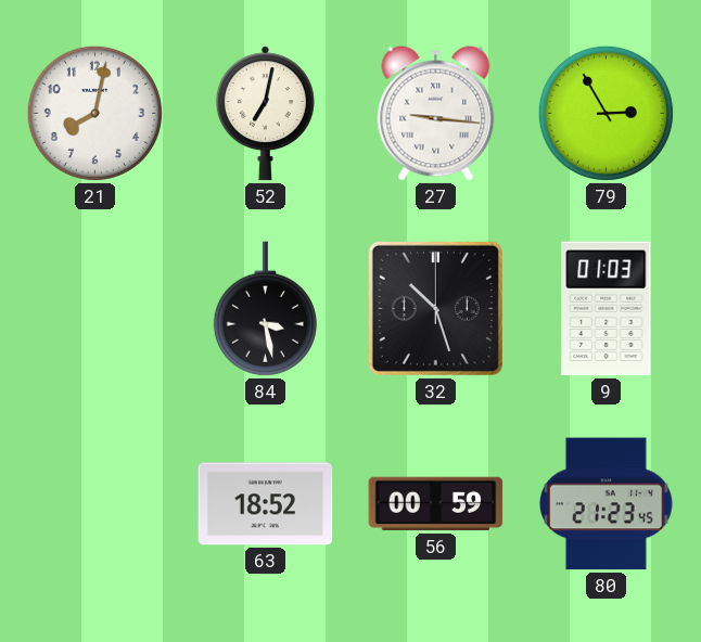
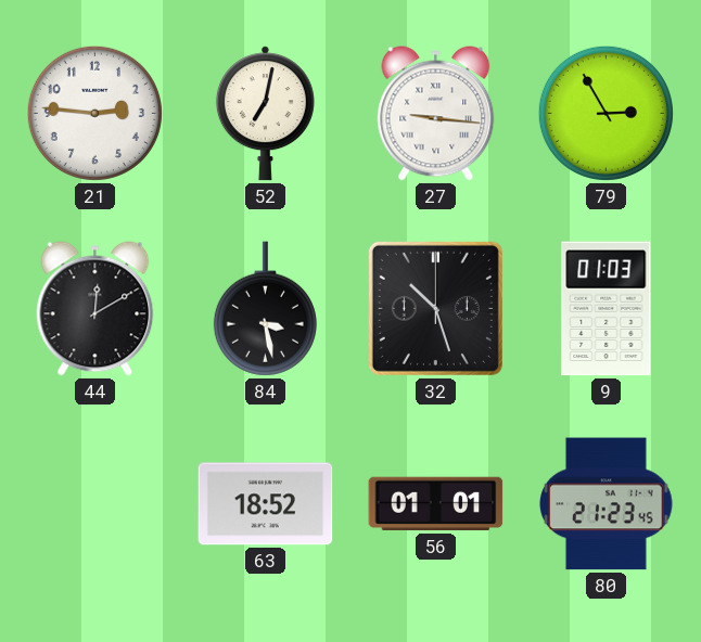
21: 8:02 -> 2:46
44: none -> 12:10
56: 00:59 -> 01:01
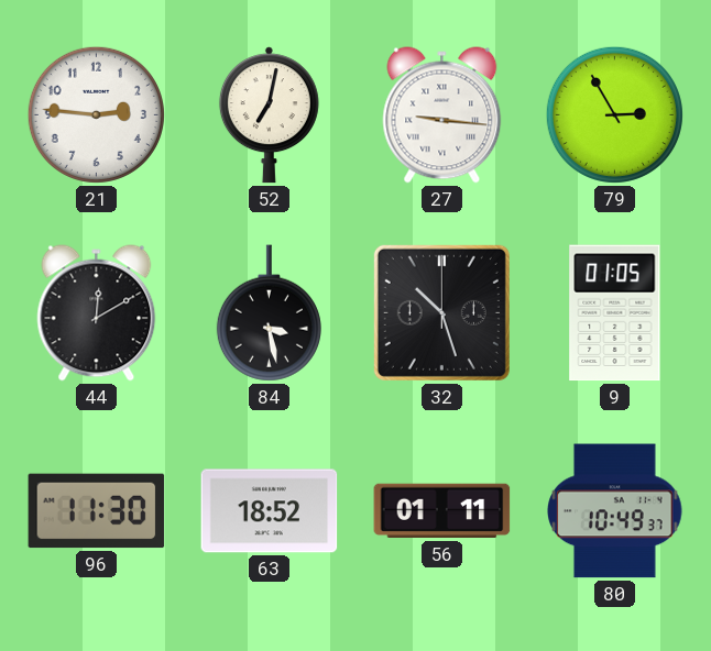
9: 01:03 -> 01:05
96: none -> 11:30
56: 01:01 -> 01:11
80: 21:23 -> 10:49
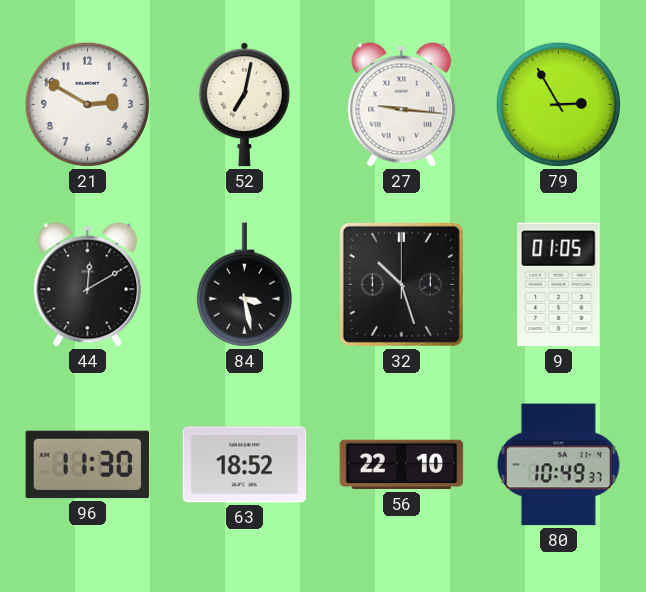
21: 2:46 -> 2:50
56: 01:11 -> 22:10
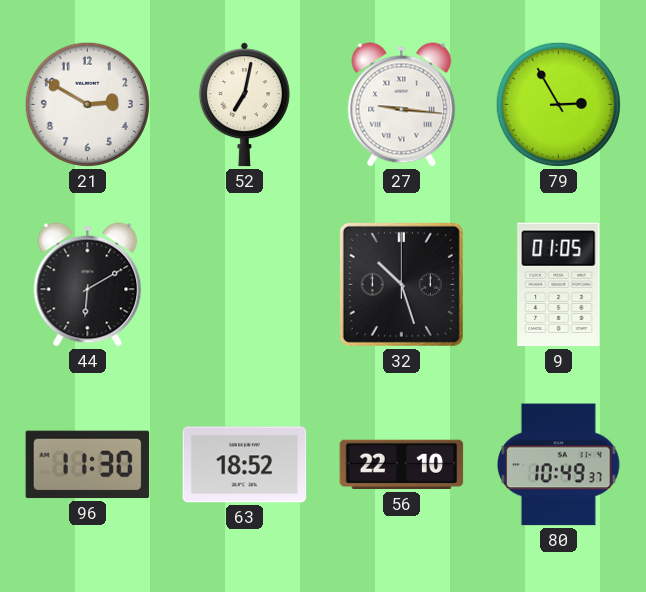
44: 12:10 -> 6:10
84: 3:28 -> none
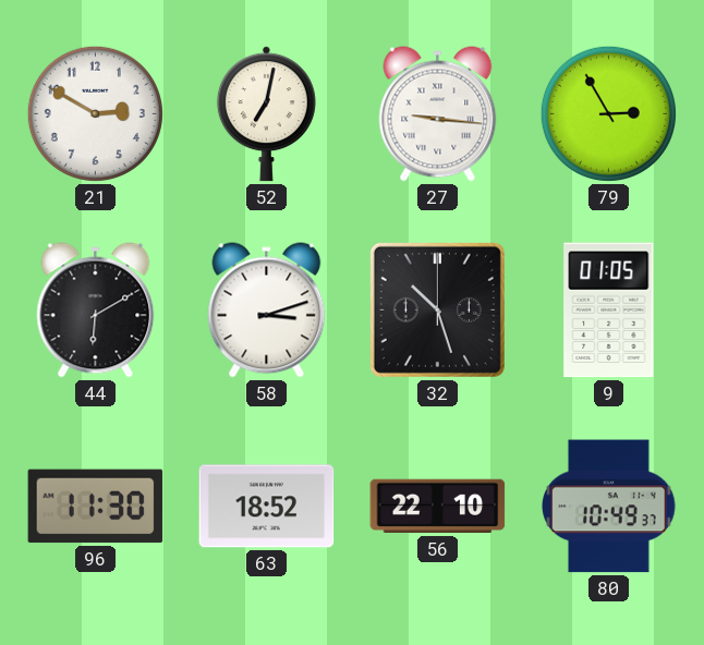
58: none -> 3:12
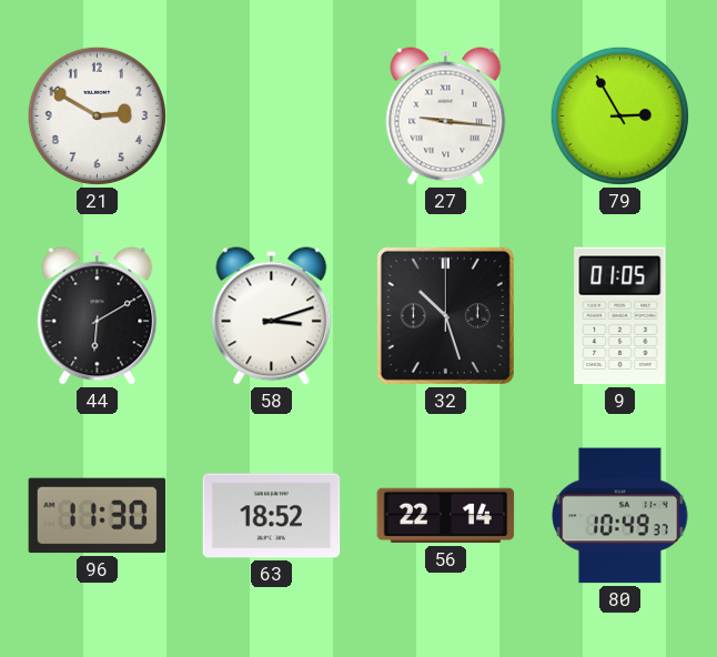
52: 7:02 -> none
56: 22:10 -> 22:14
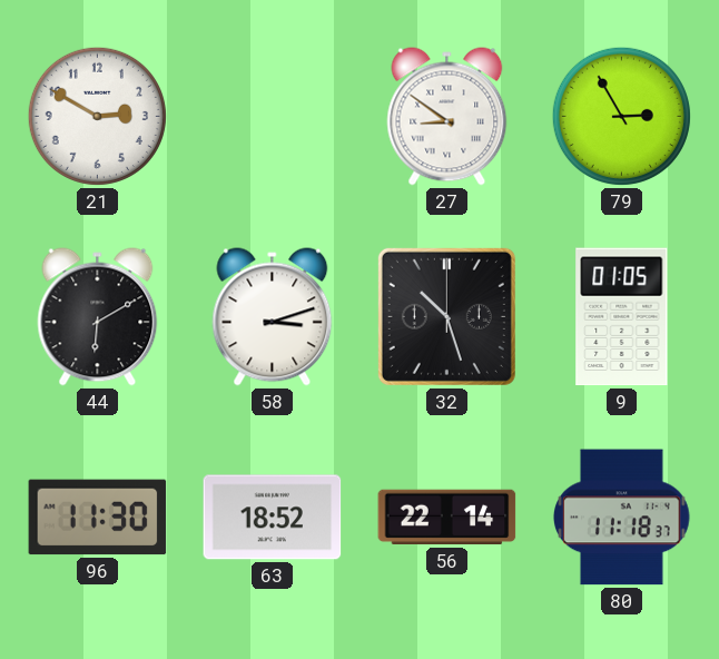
27: 9:16 -> 8:51
80: 10:49 -> 11:18
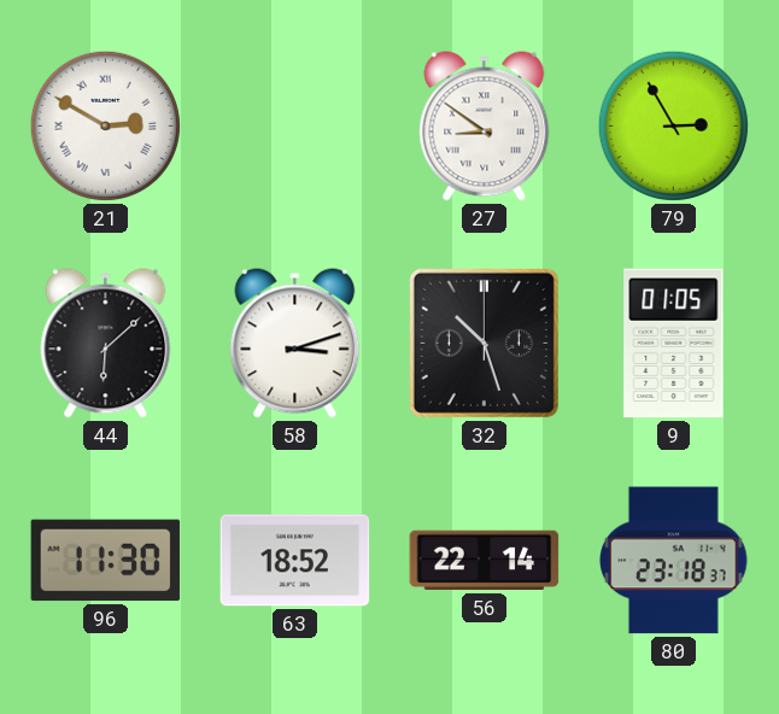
21 numerals: Arabic -> Roman
44: 6:10 -> 6:08
80: 11:18 -> 23:18
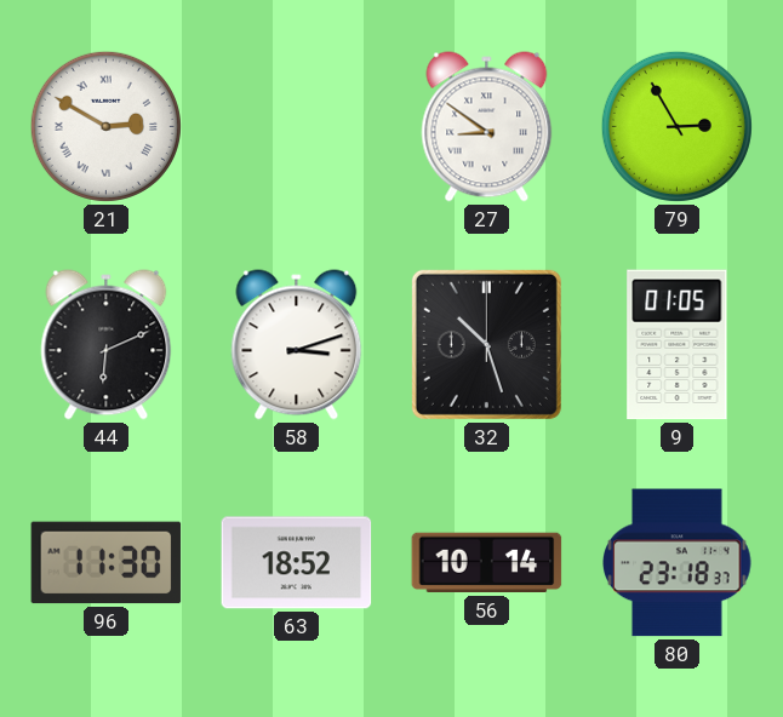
44: 6:08 -> 6:11
56: 22:14 -> 10:14
